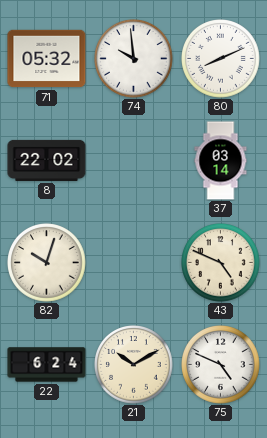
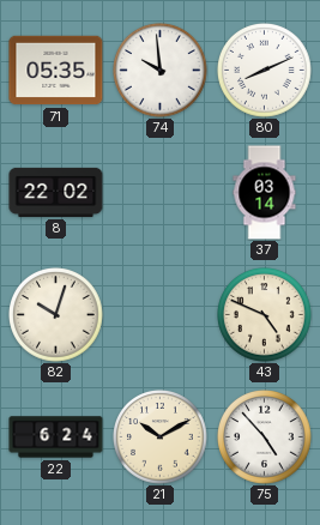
71: 05:32 -> 05:35
75: 4:49 -> 4:53
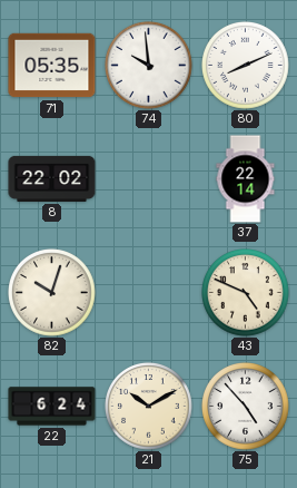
37: 03:14 -> 22:14
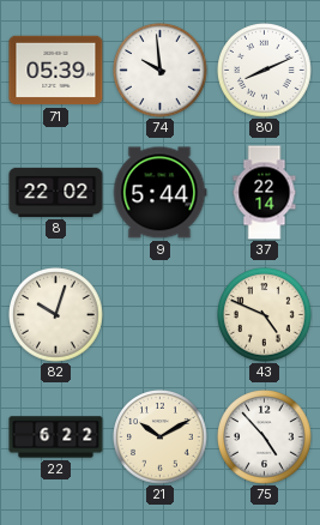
71: 05:35 -> 05:39
9: none -> 5:44
22: 6:24 -> 6:22
